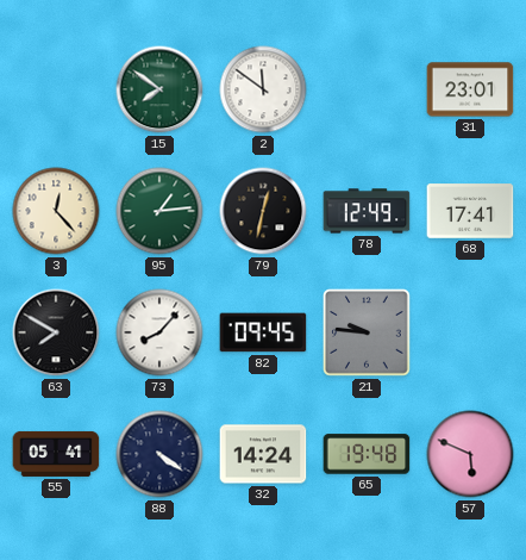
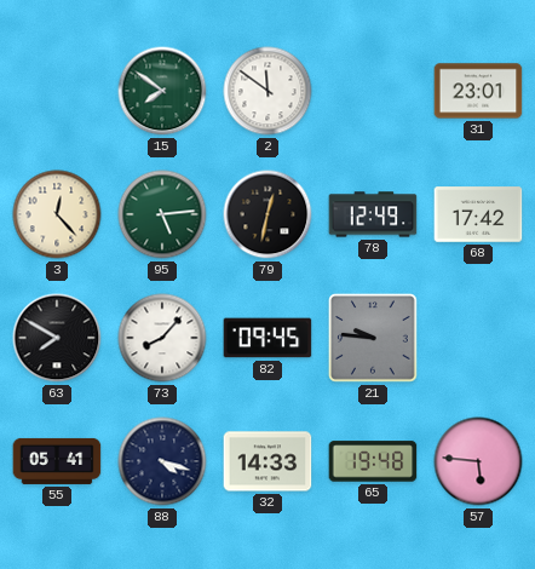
95: 1:14 -> 5:14
68: 17:41 -> 17:42
88: 4:21 -> 4:18
32: 14:24 -> 14:33
57: 5:49 -> 5:46
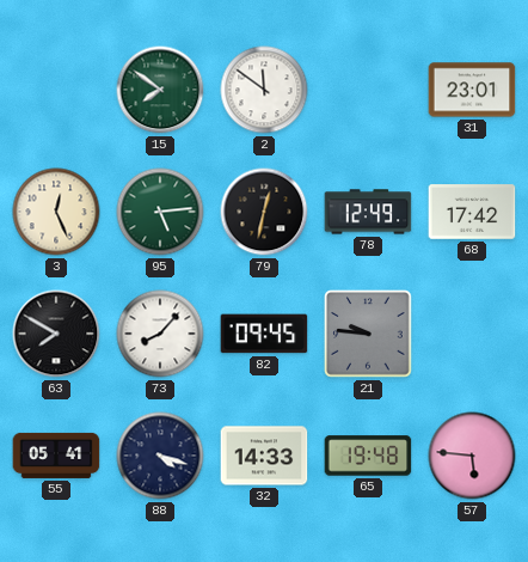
3: 12:23 -> 12:26
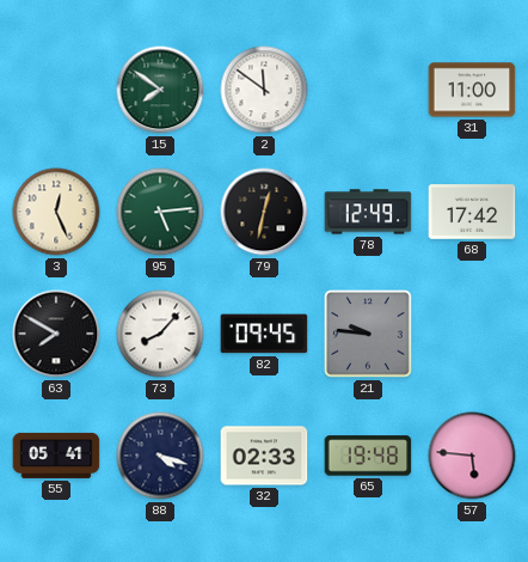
31: 23:01 -> 11:00
32: 14:33 -> 02:33
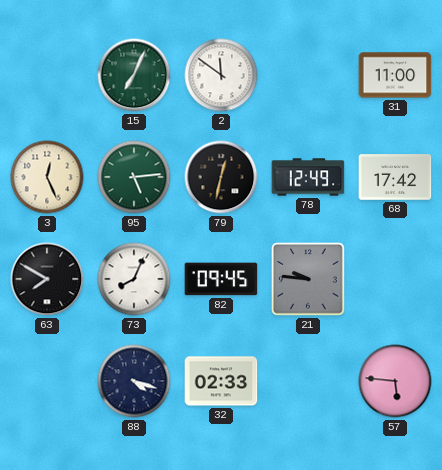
15: 7:51 -> 7:04
73: 8:07 -> 8:04
55: 05:41 -> none
65: 19:48 -> none
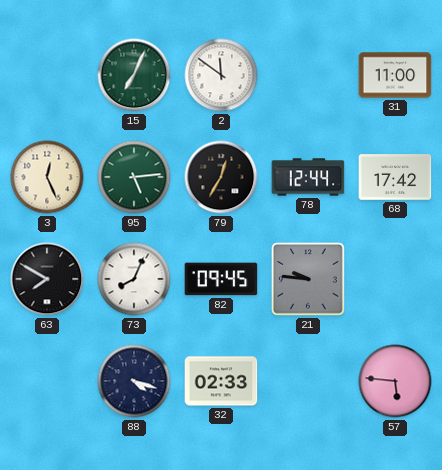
79: 12:32 -> 12:35
78: 12:49 -> 12:44
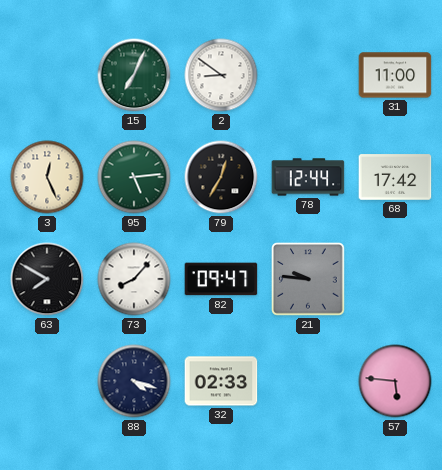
2: 11:51 -> 8:51
73: 8:04 -> 8:07
82: 09:45 -> 09:47
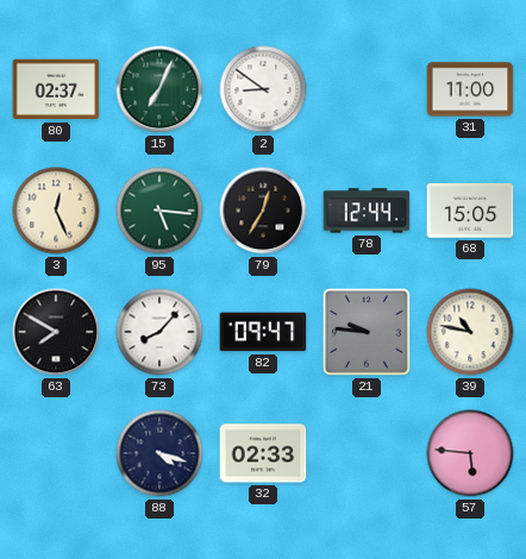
80: none -> 02:37
95: 5:14 -> 5:16
68: 17:42 -> 15:05
39: none -> 10:47
